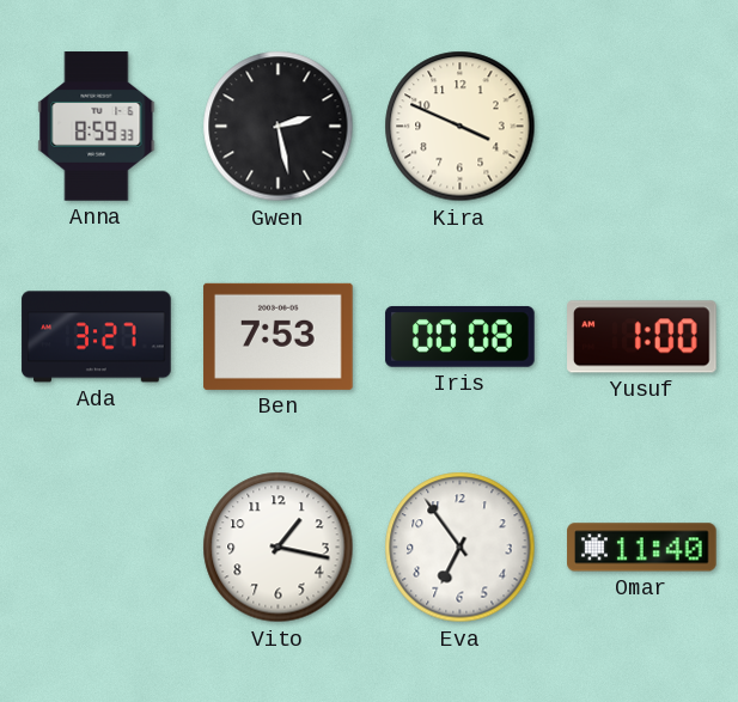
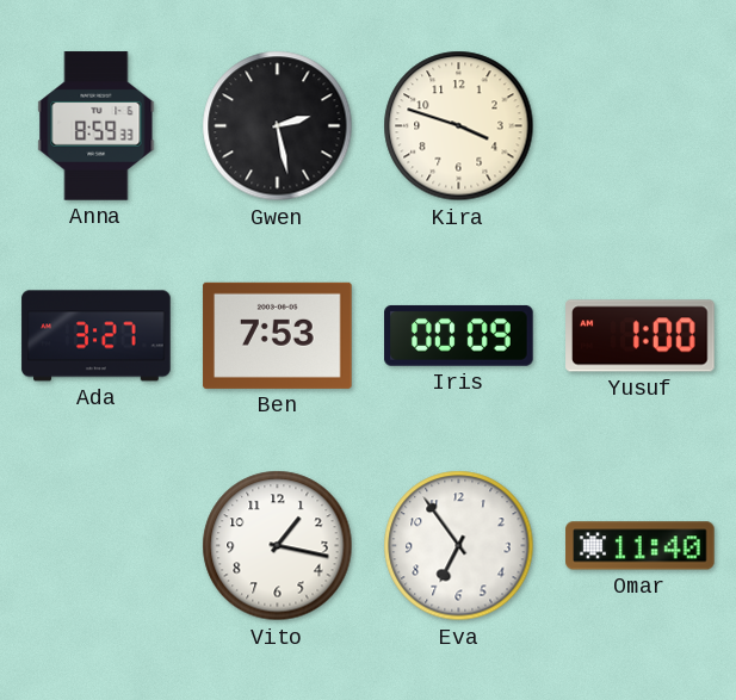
Kira: 3:49 -> 3:48
Iris: 00:08 -> 00:09
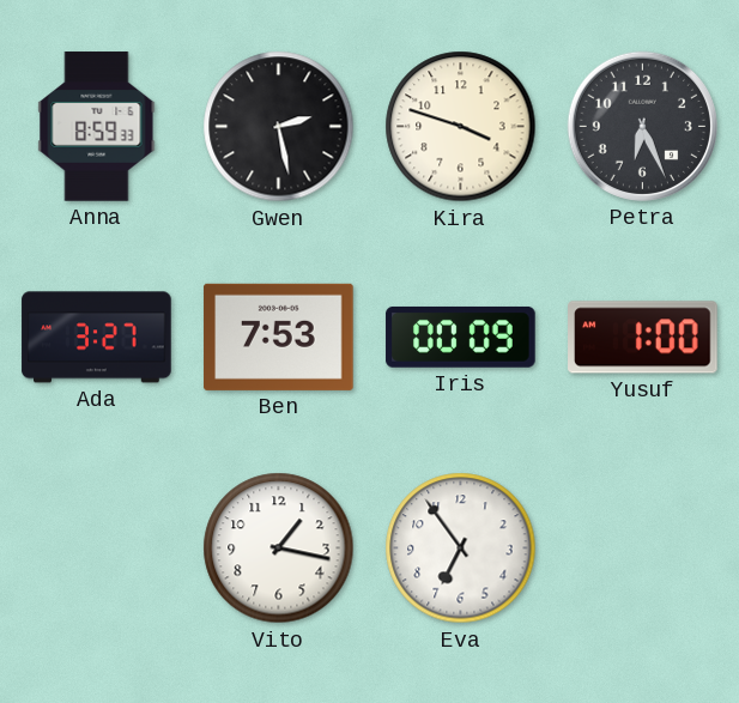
Petra: none -> 6:26
Omar: 11:40 -> none
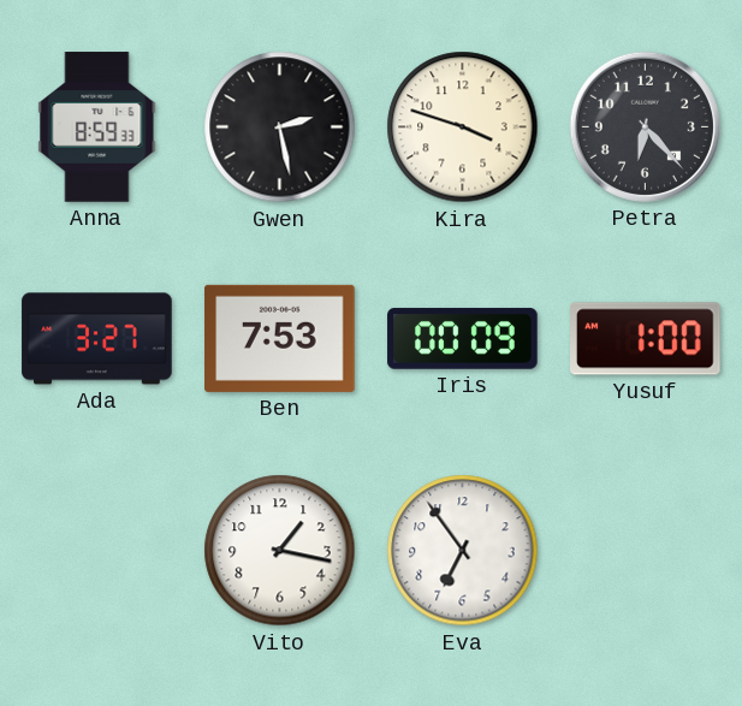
Petra: 6:26 -> 6:23
